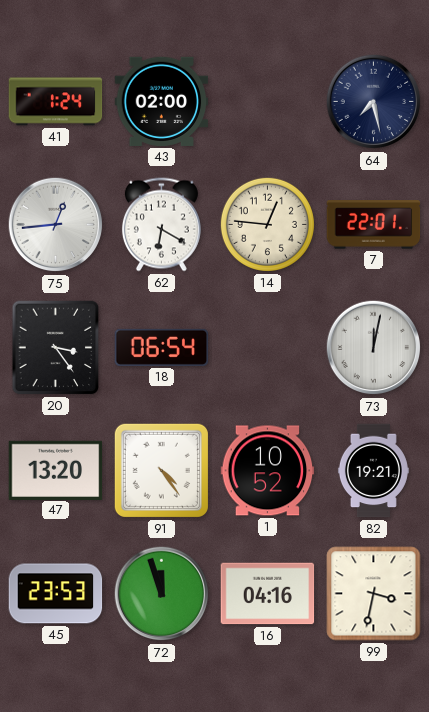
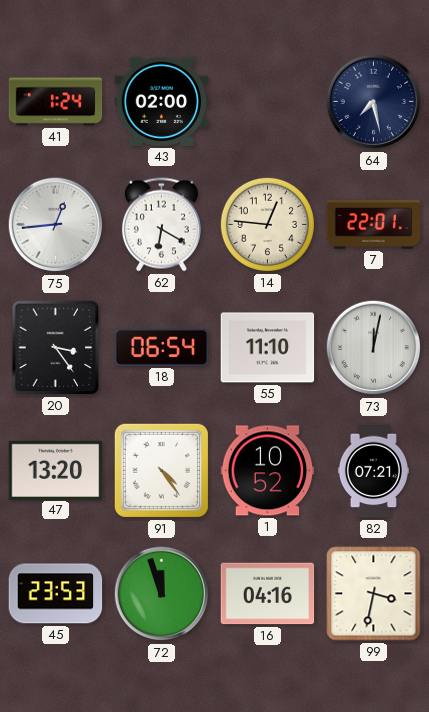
55: none -> 11:10
82: 19:21 -> 07:21
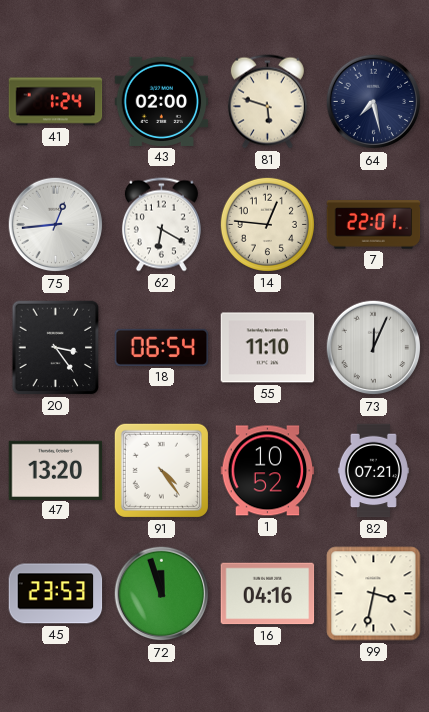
81: none -> 5:48
73: 12:02 -> 12:04
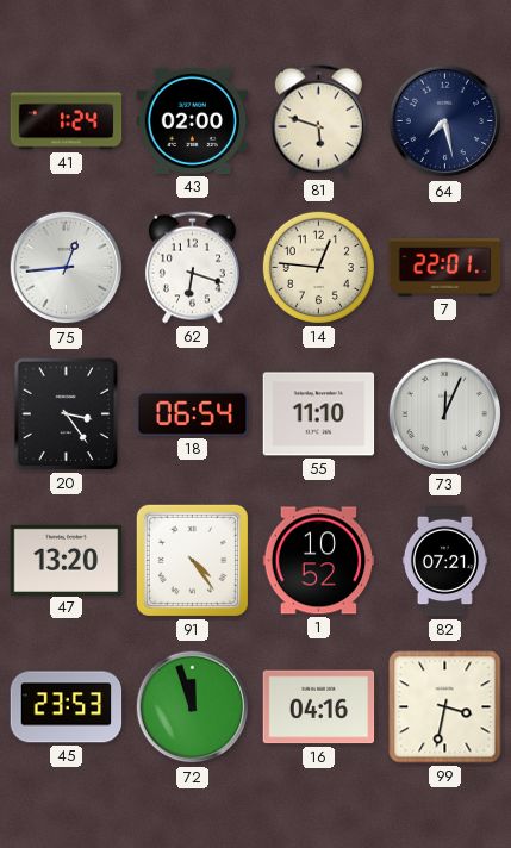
62: 6:20 -> 6:18
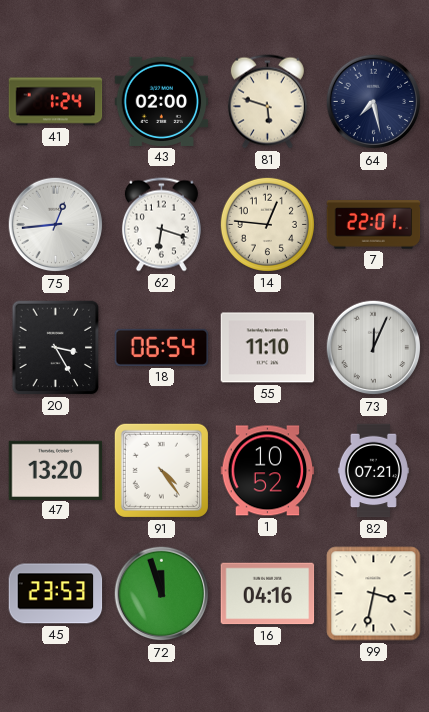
20: 3:24 -> 3:25
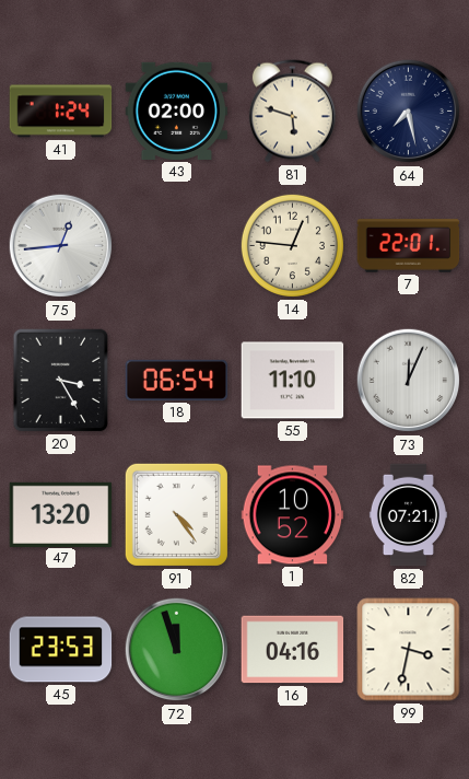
62: 6:18 -> none
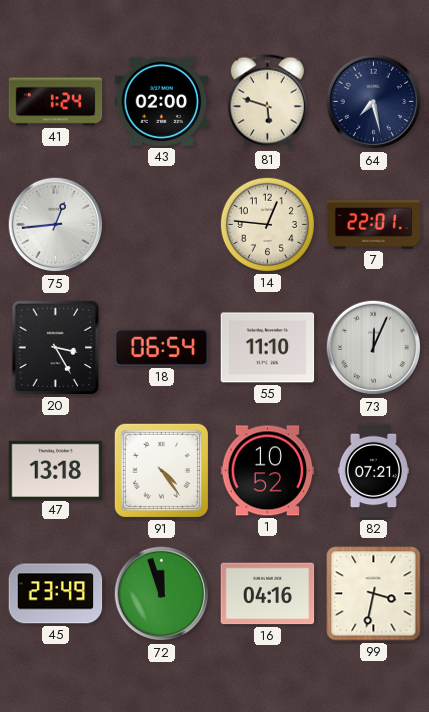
47: 13:20 -> 13:18
45: 23:53 -> 23:49
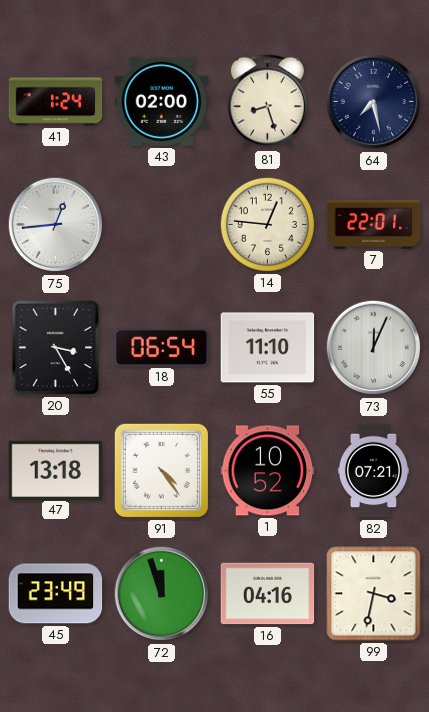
81: 5:48 -> 8:27
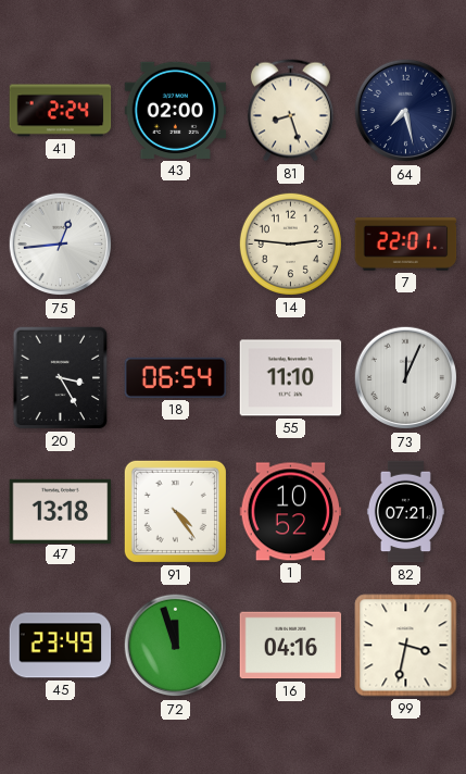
41: 1:24 -> 2:24
14: 12:46 -> 2:46
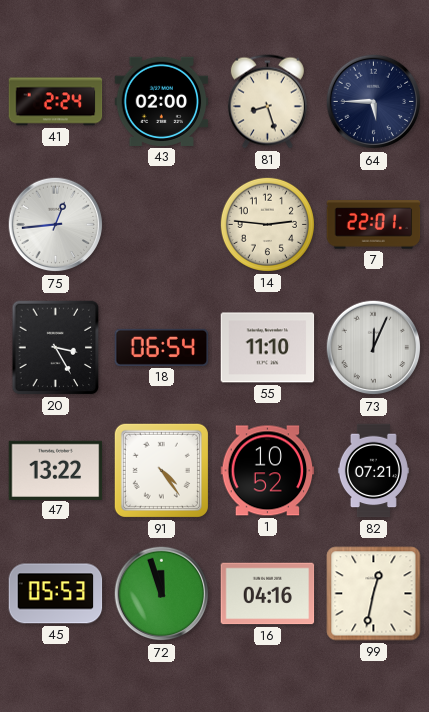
64: 7:28 -> 5:45
47: 13:18 -> 13:22
45: 23:49 -> 05:53
99: 3:32 -> 12:32
